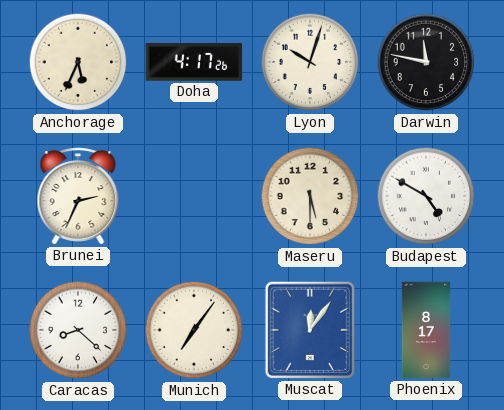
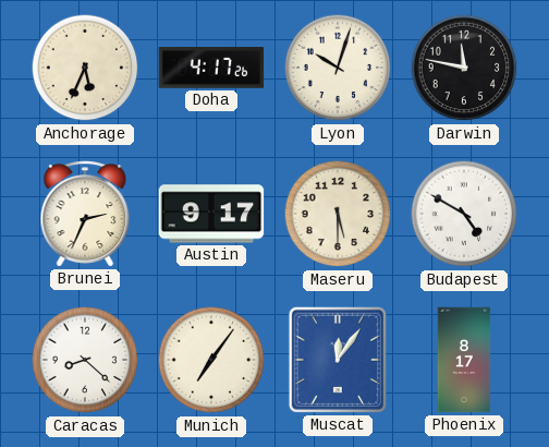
Austin: none -> 9:17
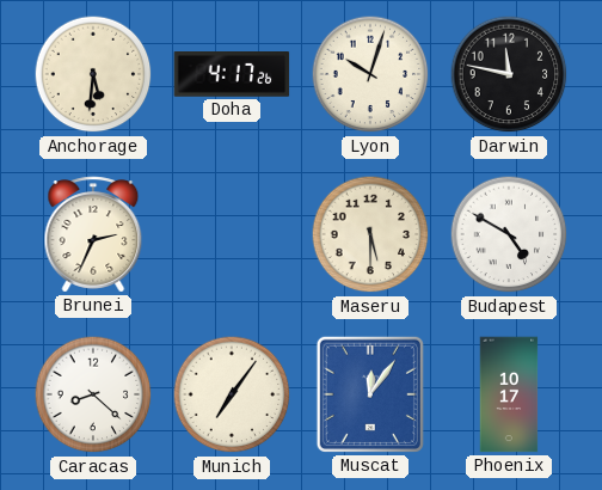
Anchorage: 5:34 -> 5:31
Austin: 9:17 -> none
Phoenix: 8:17 -> 10:17
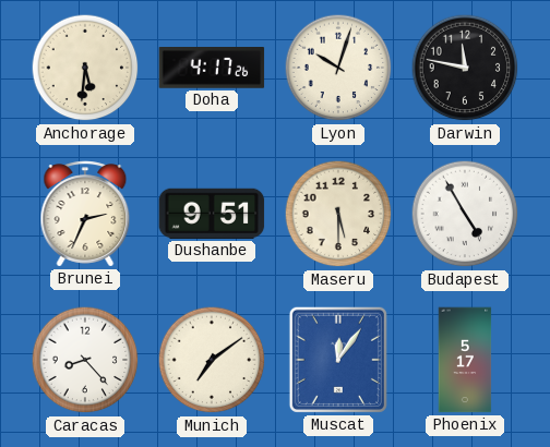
Dushanbe: none -> 9:51
Budapest: 4:50 -> 4:55
Caracas: 8:22 -> 8:23
Munich: 7:06 -> 7:09
Phoenix: 10:17 -> 5:17
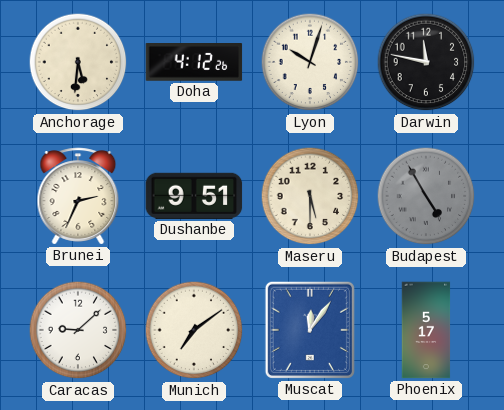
Doha: 4:17 -> 4:12
Budapest dial: white -> grey
Caracas: 8:23 -> 9:08
